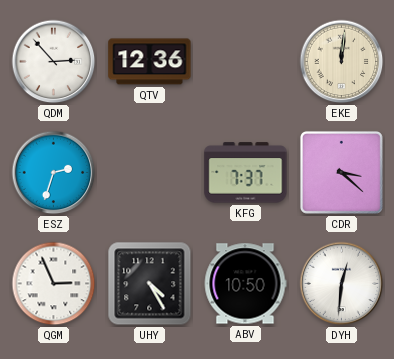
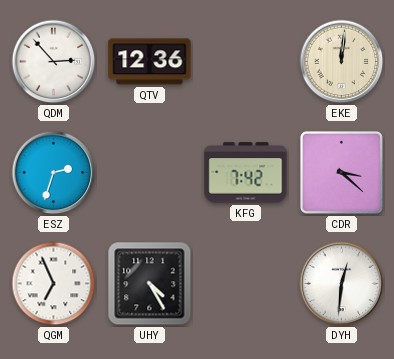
KFG: 7:37 -> 7:42
QGM: 2:56 -> 6:56
ABV: 10:50 -> none
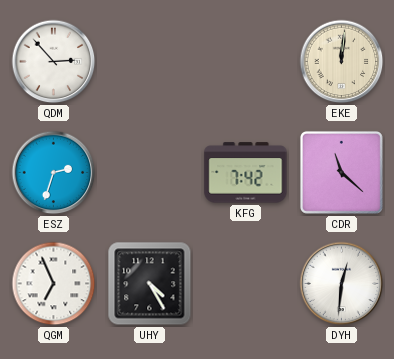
QTV: 12:36 -> none
CDR: 3:22 -> 11:22
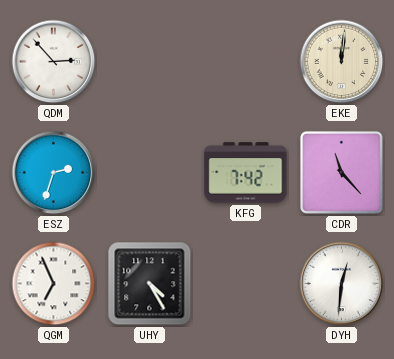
CDR: 11:22 -> 11:23
